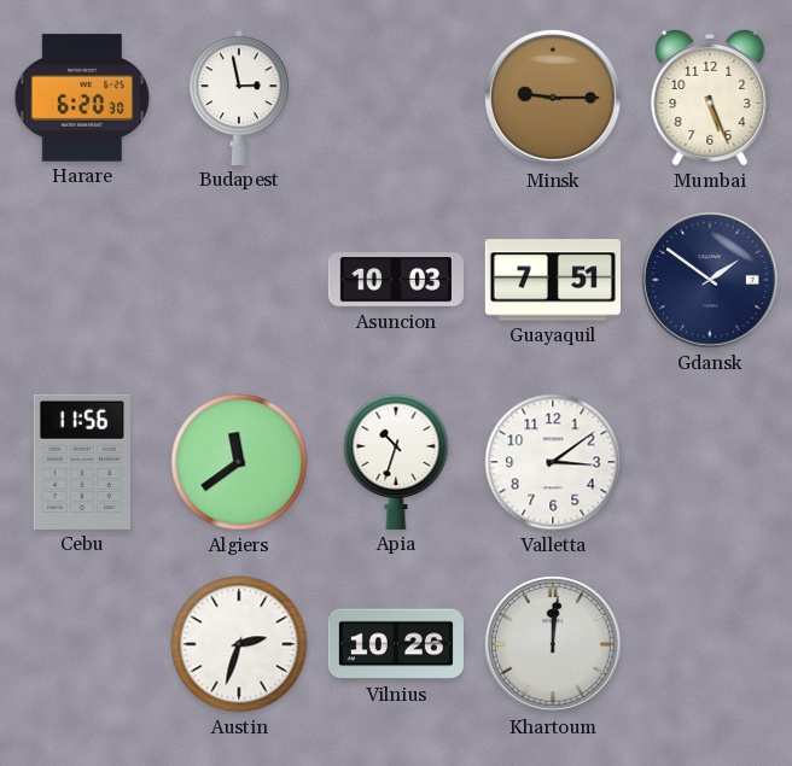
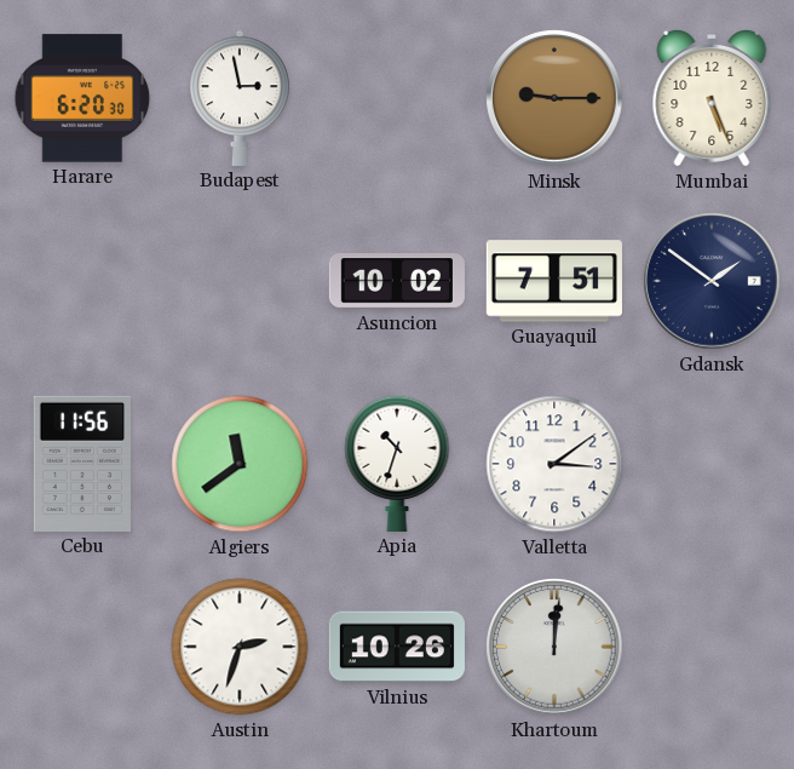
Asuncion: 10:03 -> 10:02
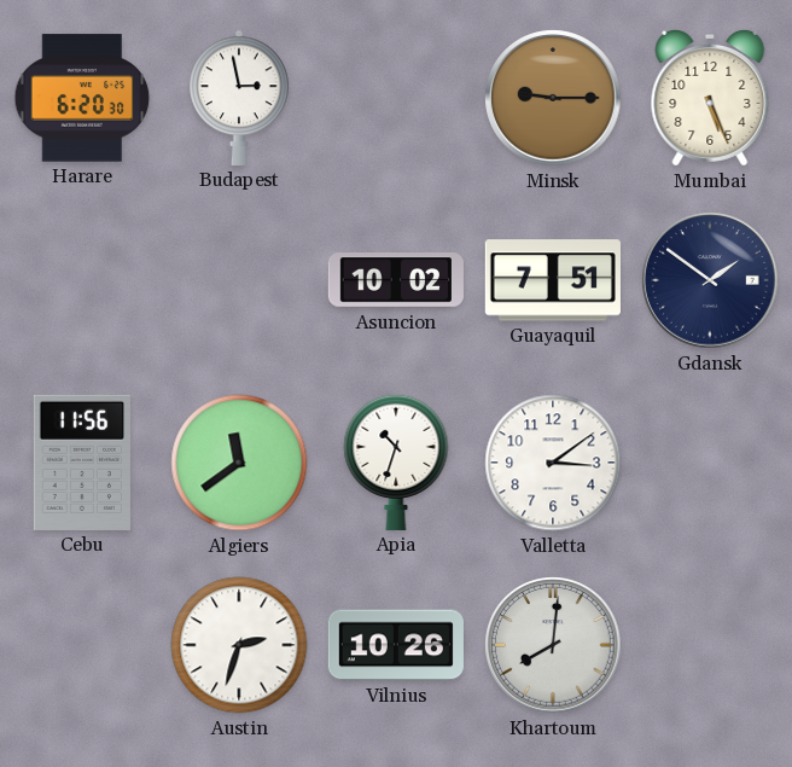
Khartoum: 12:01 -> 8:01
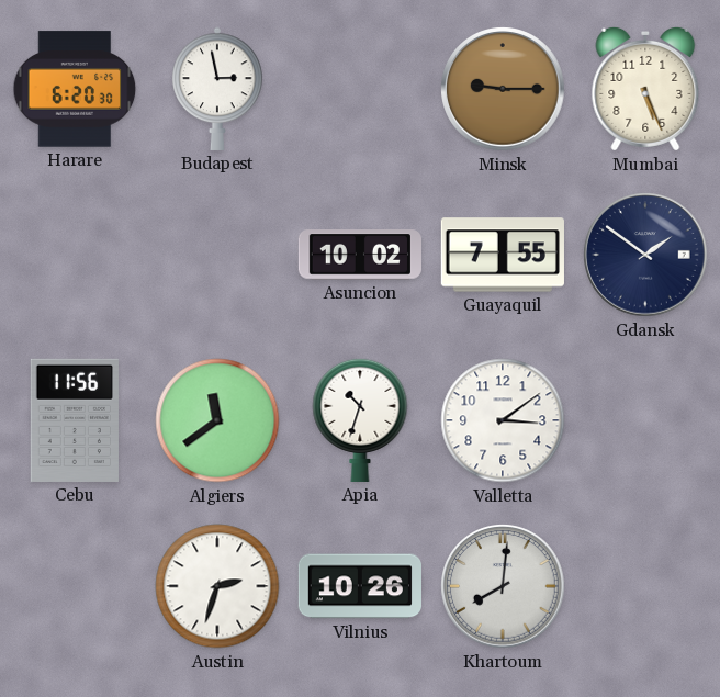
Guayaquil: 7:51 -> 7:55
